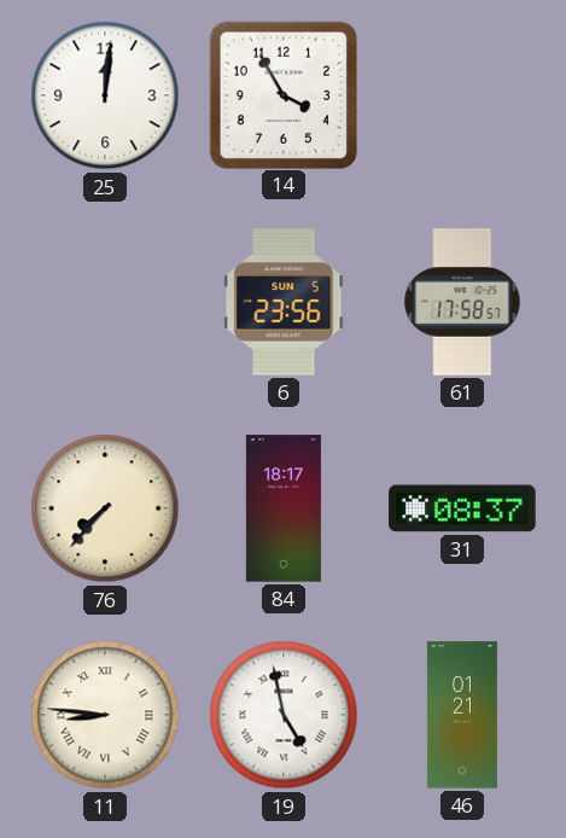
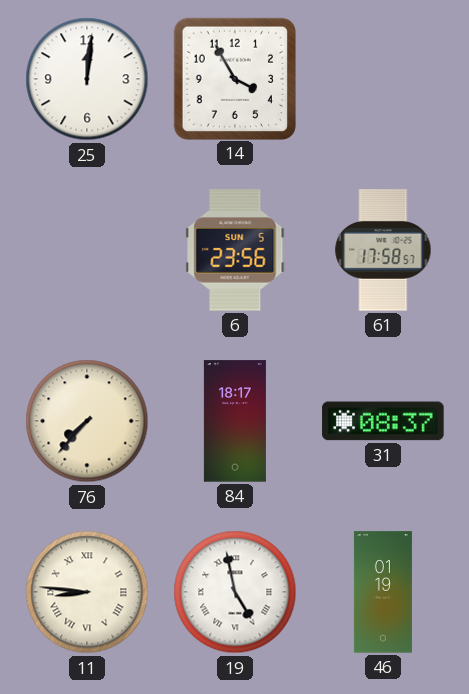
46: 01:21 -> 01:19
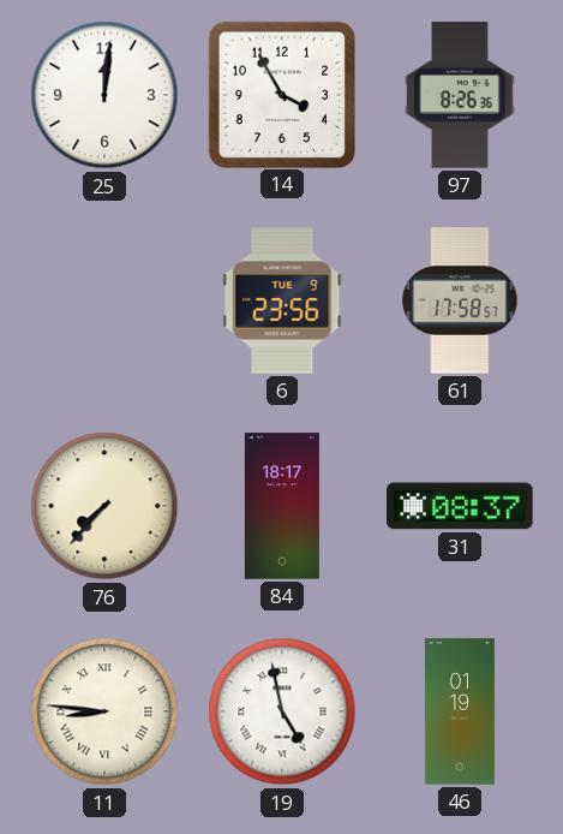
97: none -> 8:26
6 date: SUN 5 -> TUE 9
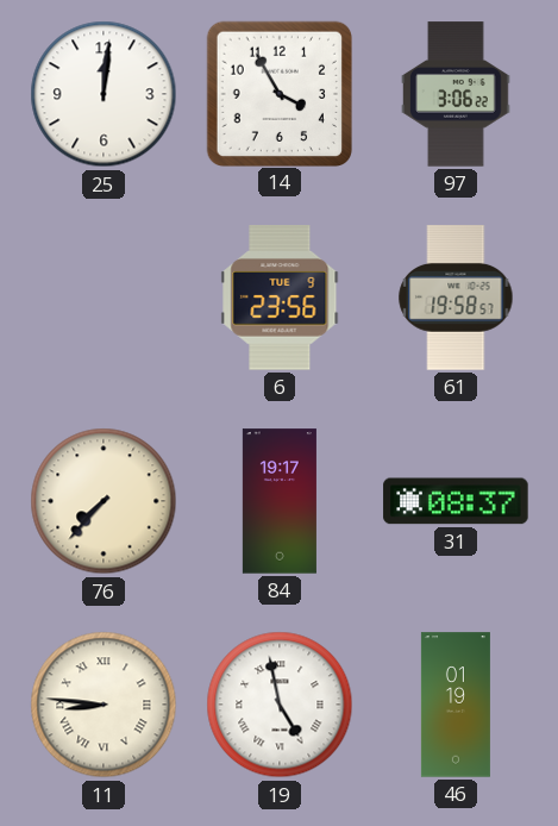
97: 8:26 -> 3:06
61: 17:58 -> 19:58
84: 18:17 -> 19:17
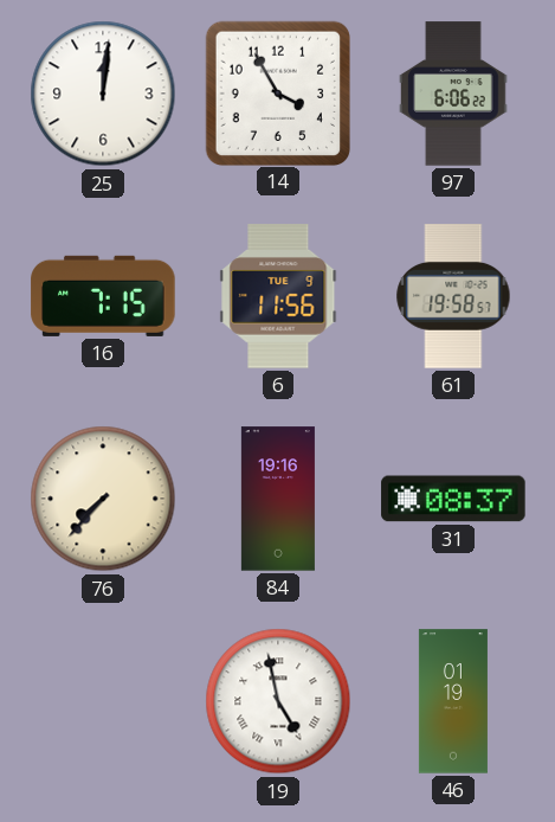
97: 3:06 -> 6:06
16: none -> 7:15
6: 23:56 -> 11:56
84: 19:17 -> 19:16
11: 8:46 -> none
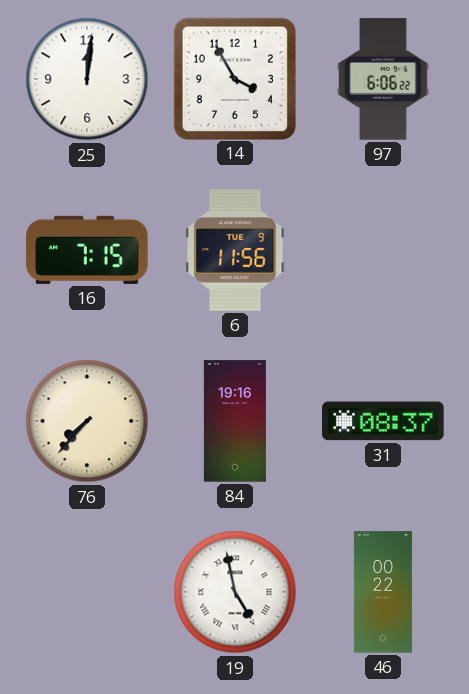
61: 19:58 -> none
46: 01:19 -> 00:22
